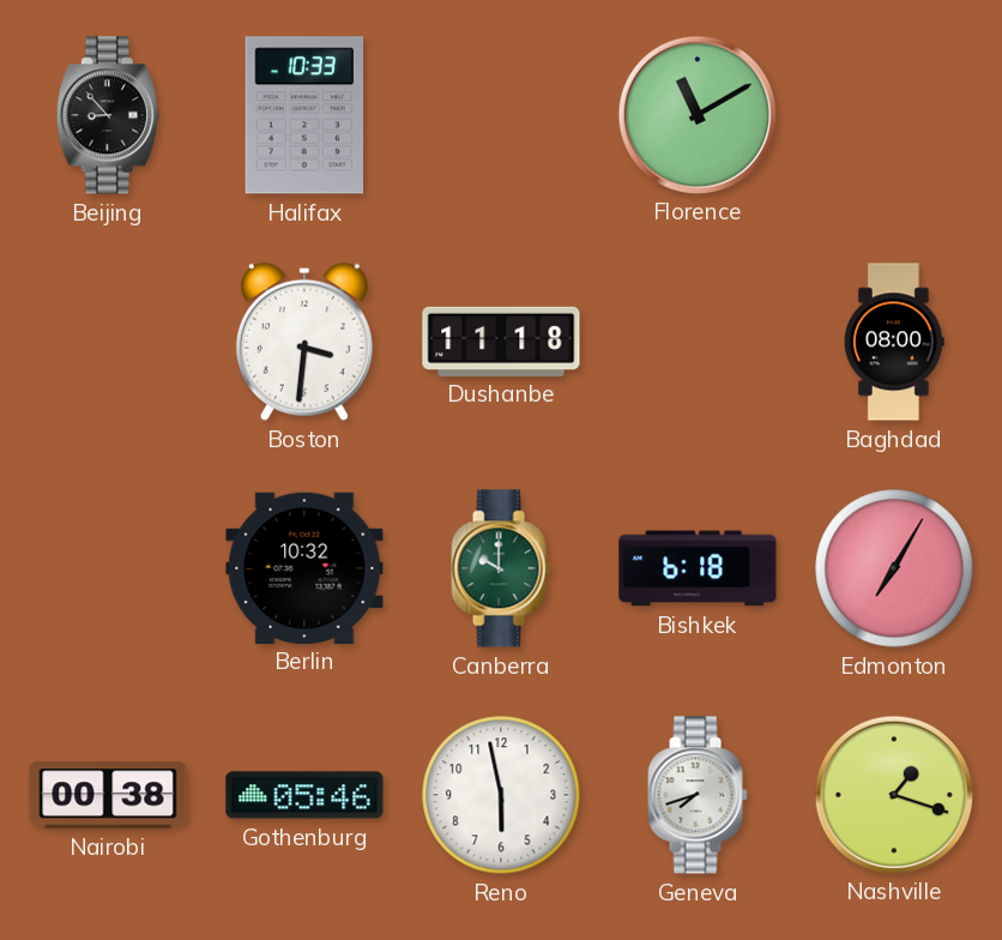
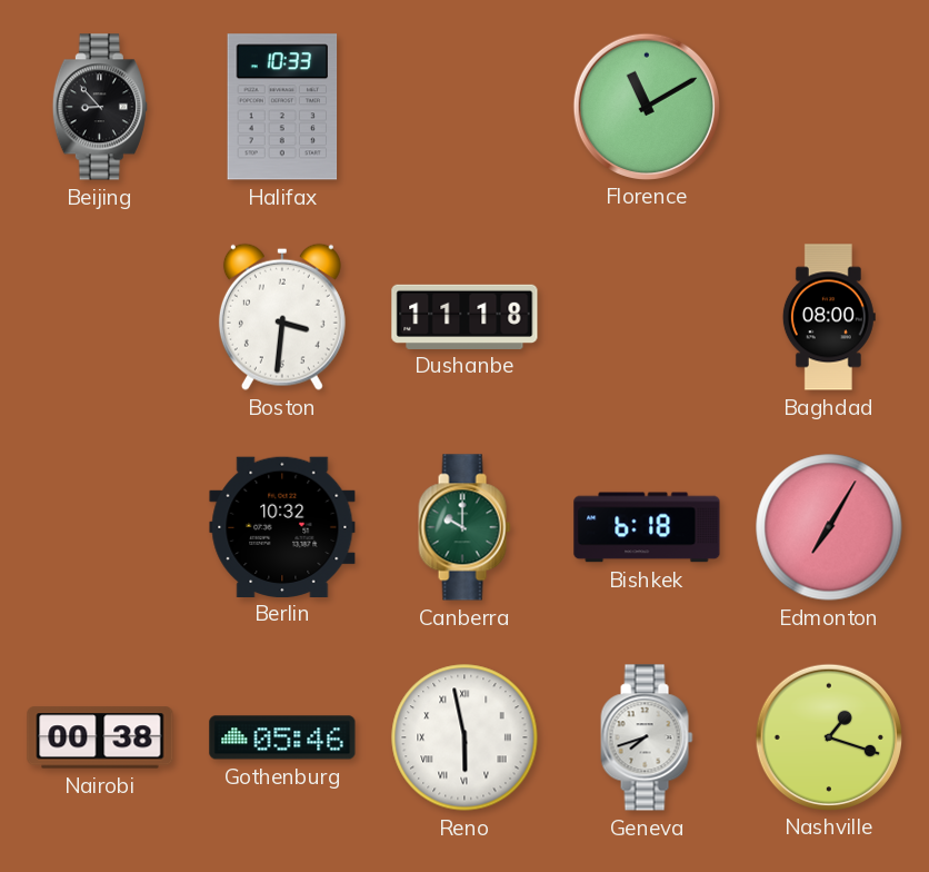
Reno numerals: Arabic -> Roman
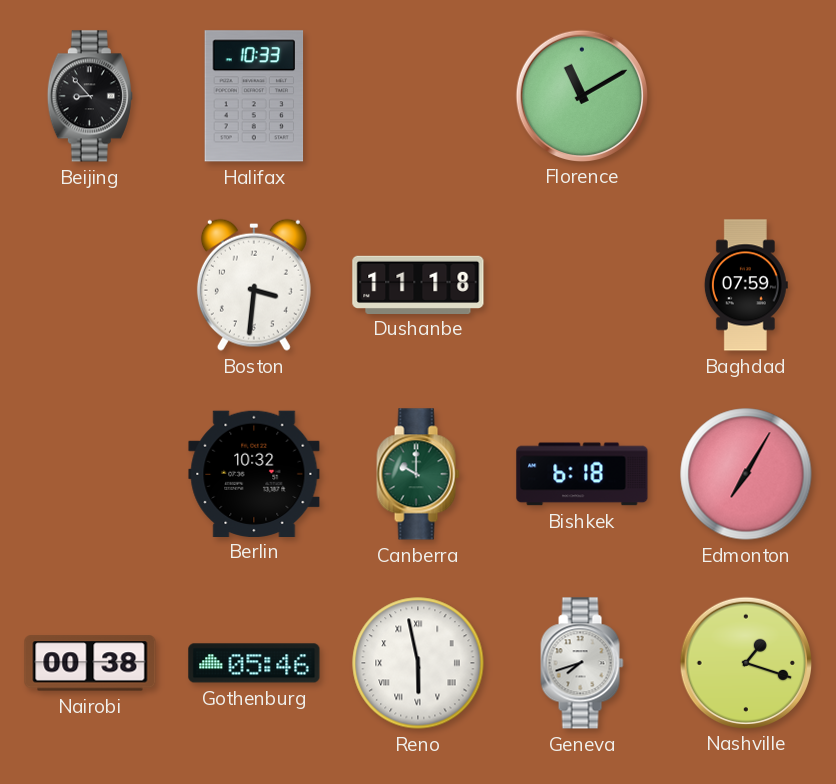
Baghdad: 08:00 -> 07:59
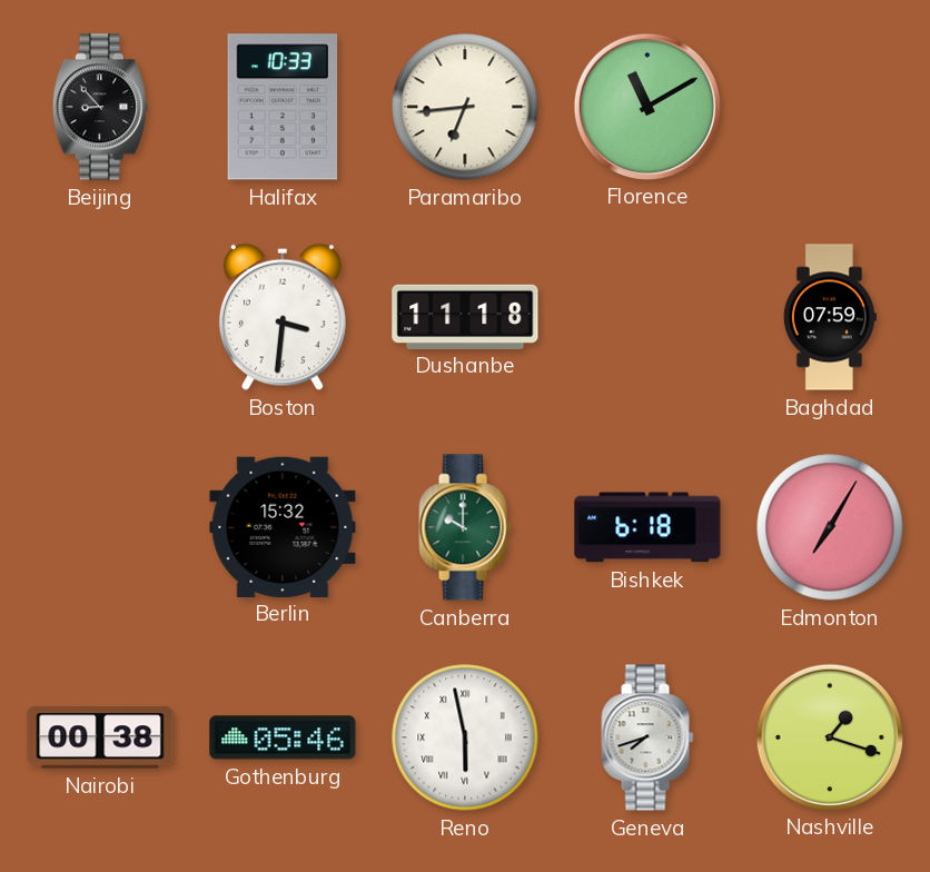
Paramaribo: none -> 6:44
Berlin: 10:32 -> 15:32
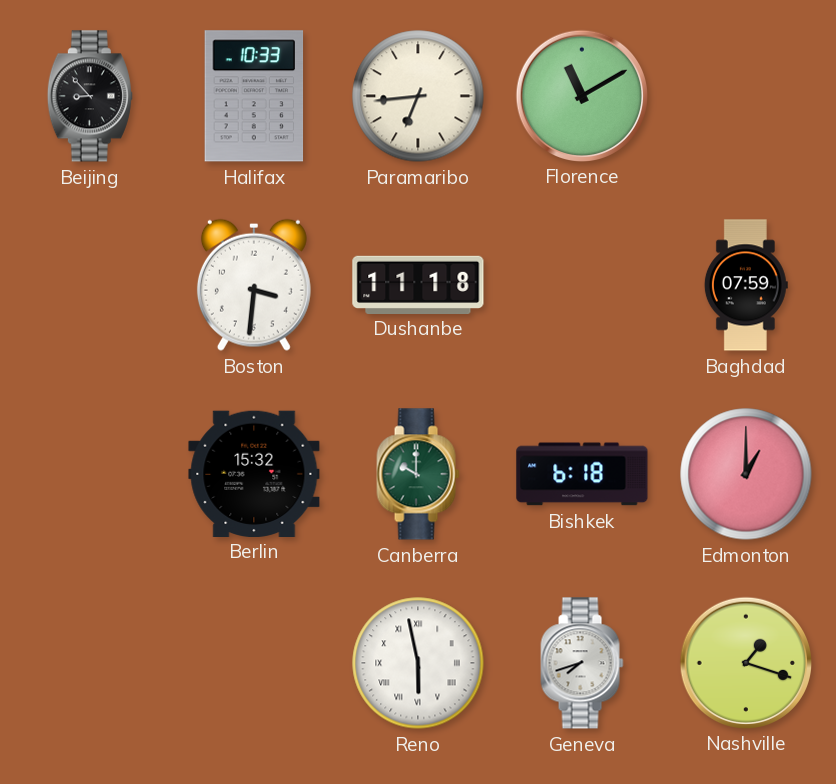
Edmonton: 7:05 -> 1:00
Nairobi: 00:38 -> none
Gothenburg: 05:46 -> none
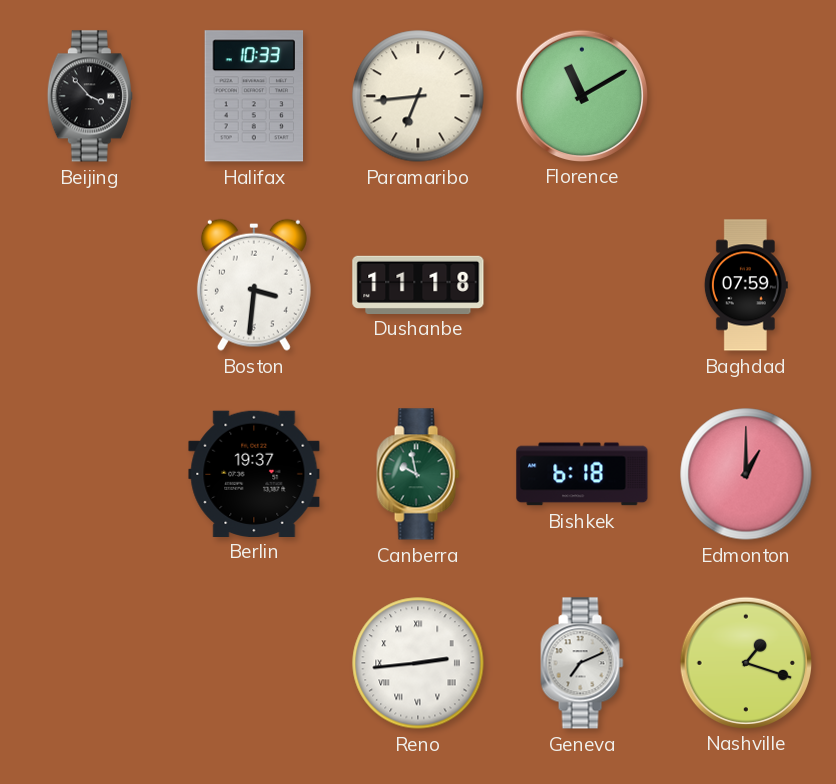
Beijing: 8:53 -> 3:53
Berlin: 15:32 -> 19:37
Canberra: 10:00 -> 9:58
Reno: 5:58 -> 2:44
Geneva: 7:42 -> 7:11
